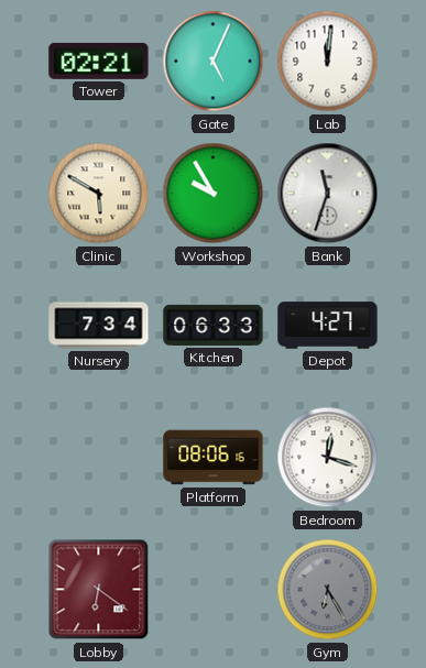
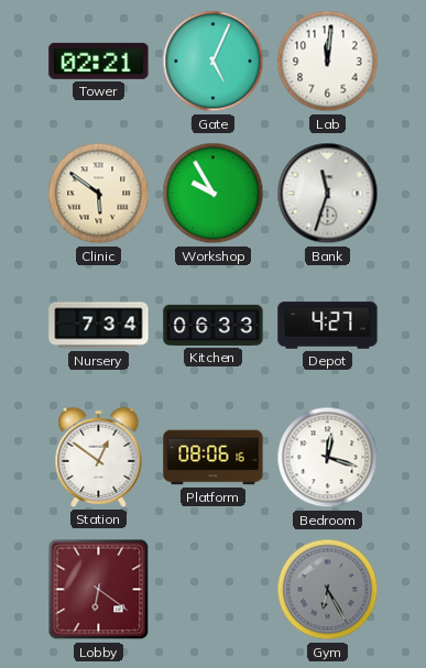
Clinic: 5:50 -> 5:51
Station: none -> 12:51
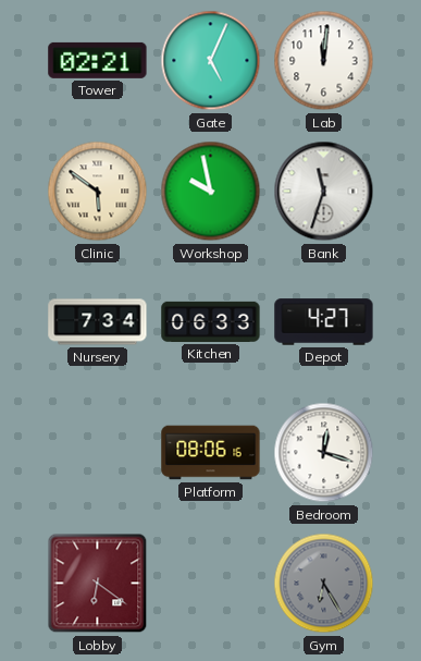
Workshop: 9:55 -> 9:58
Station: 12:51 -> none
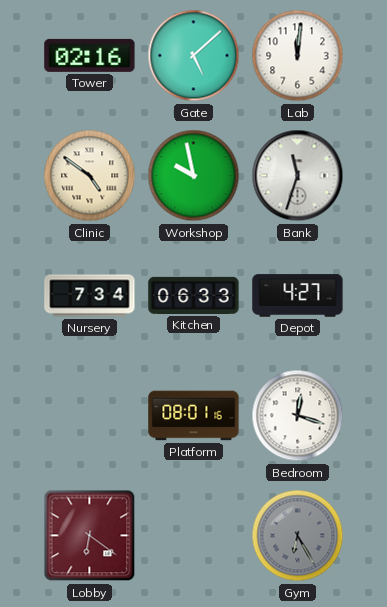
Tower: 02:21 -> 02:16
Gate: 5:04 -> 5:08
Clinic: 5:51 -> 4:51
Platform: 08:06 -> 08:01
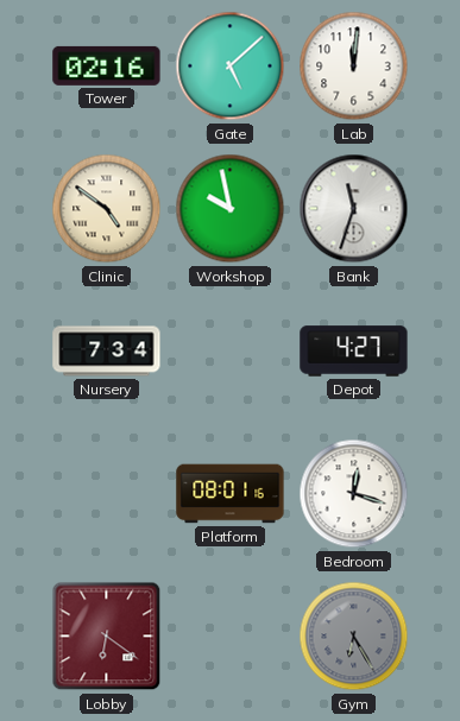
Kitchen: 06:33 -> none
